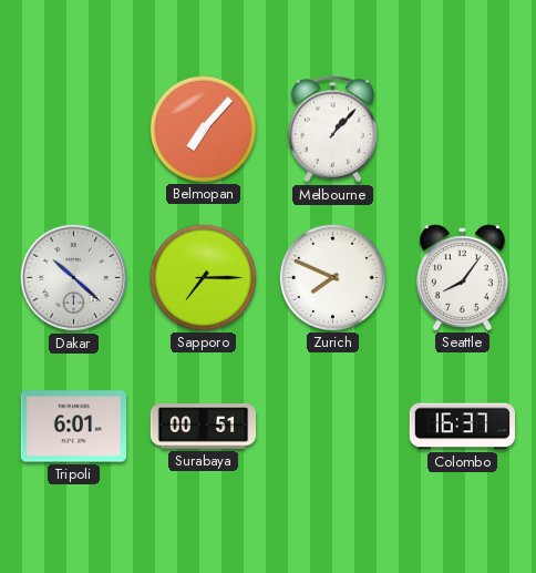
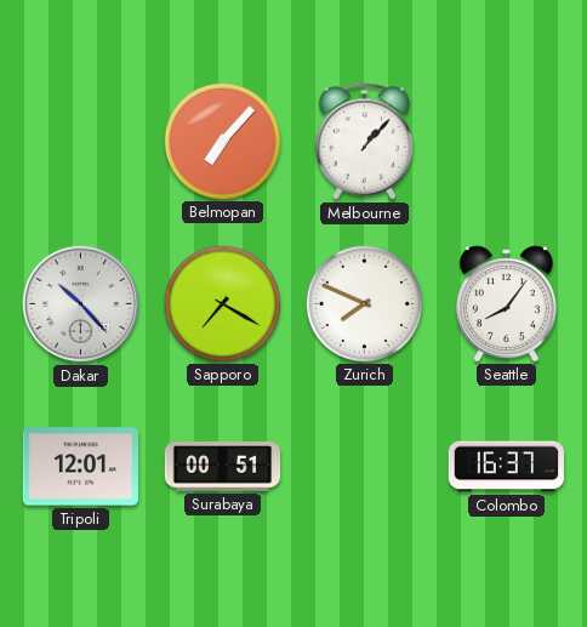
Dakar: 10:22 -> 10:23
Sapporo: 7:15 -> 7:20
Tripoli: 6:01 -> 12:01
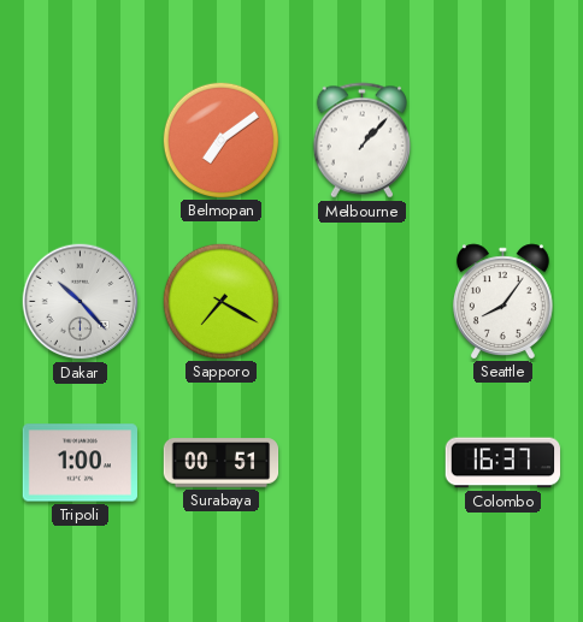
Belmopan: 7:07 -> 7:09
Zurich: 7:49 -> none
Tripoli: 12:01 -> 1:00
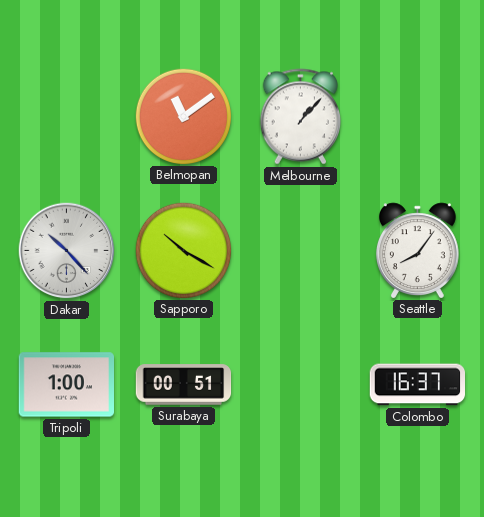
Belmopan: 7:09 -> 11:09
Sapporo: 7:20 -> 10:20
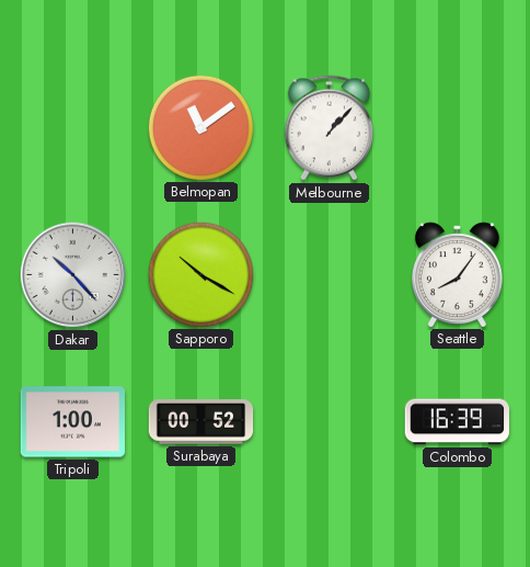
Surabaya: 00:51 -> 00:52
Colombo: 16:37 -> 16:39
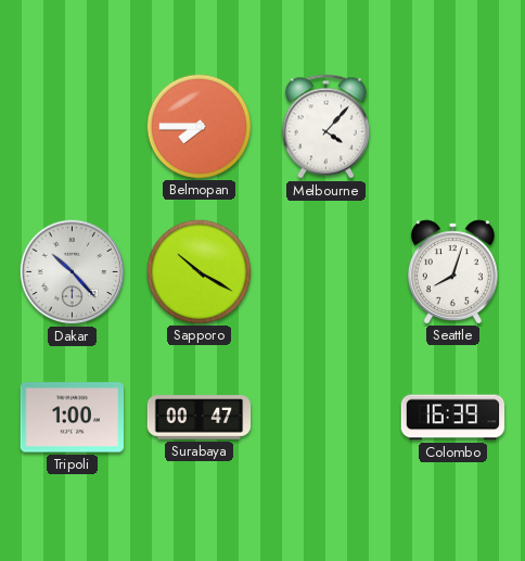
Belmopan: 11:09 -> 7:45
Melbourne: 1:07 -> 4:07
Seattle: 8:06 -> 8:03
Surabaya: 00:52 -> 00:47
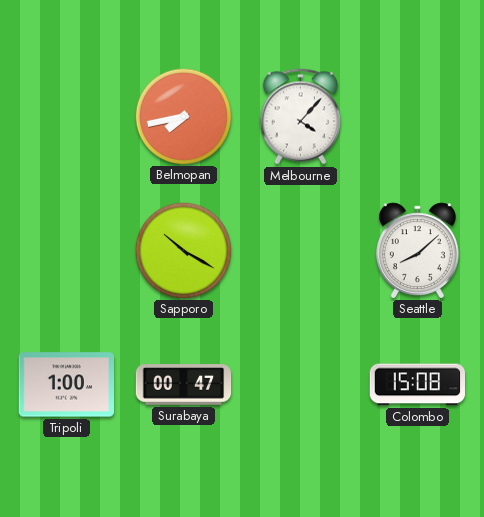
Belmopan: 7:45 -> 7:43
Dakar: 10:23 -> none
Seattle: 8:03 -> 8:08
Colombo: 16:39 -> 15:08
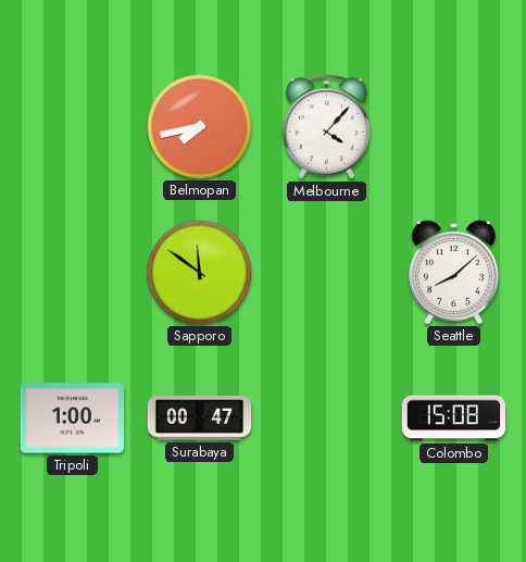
Sapporo: 10:20 -> 11:51
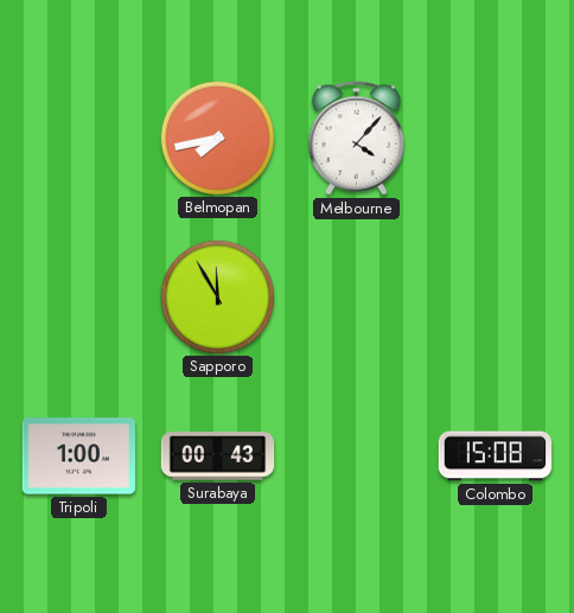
Sapporo: 11:51 -> 11:55
Seattle: 8:08 -> none
Surabaya: 00:47 -> 00:43
